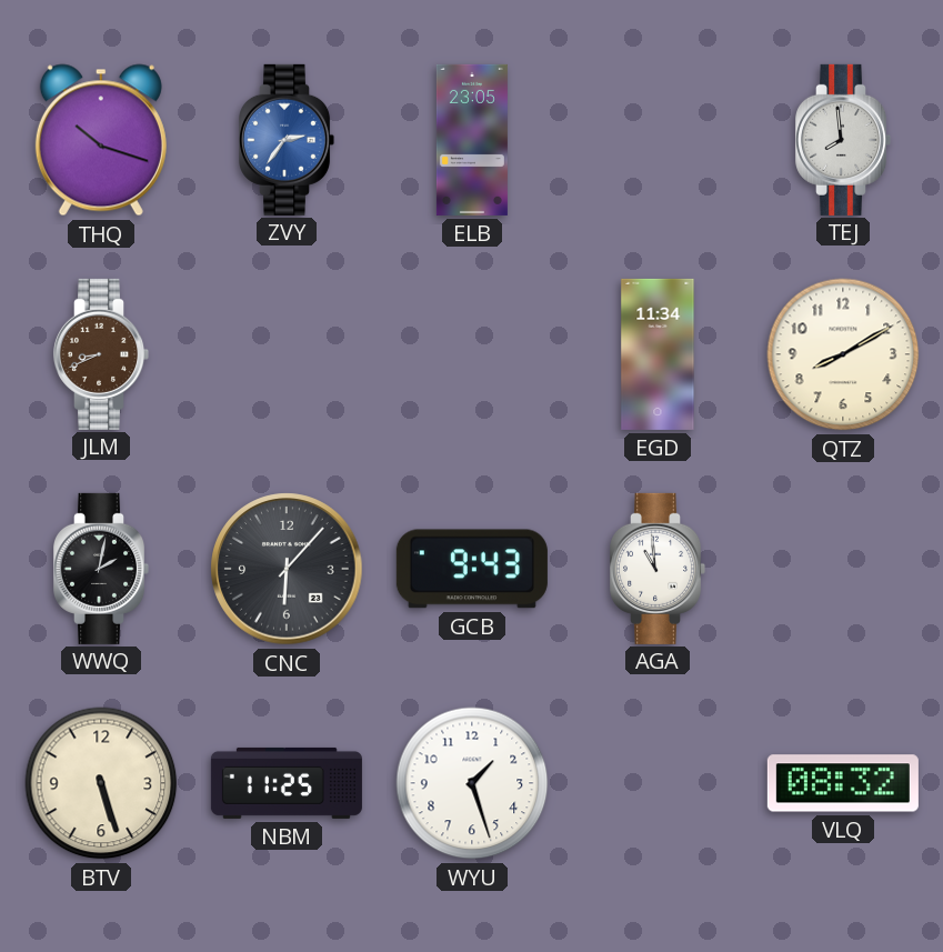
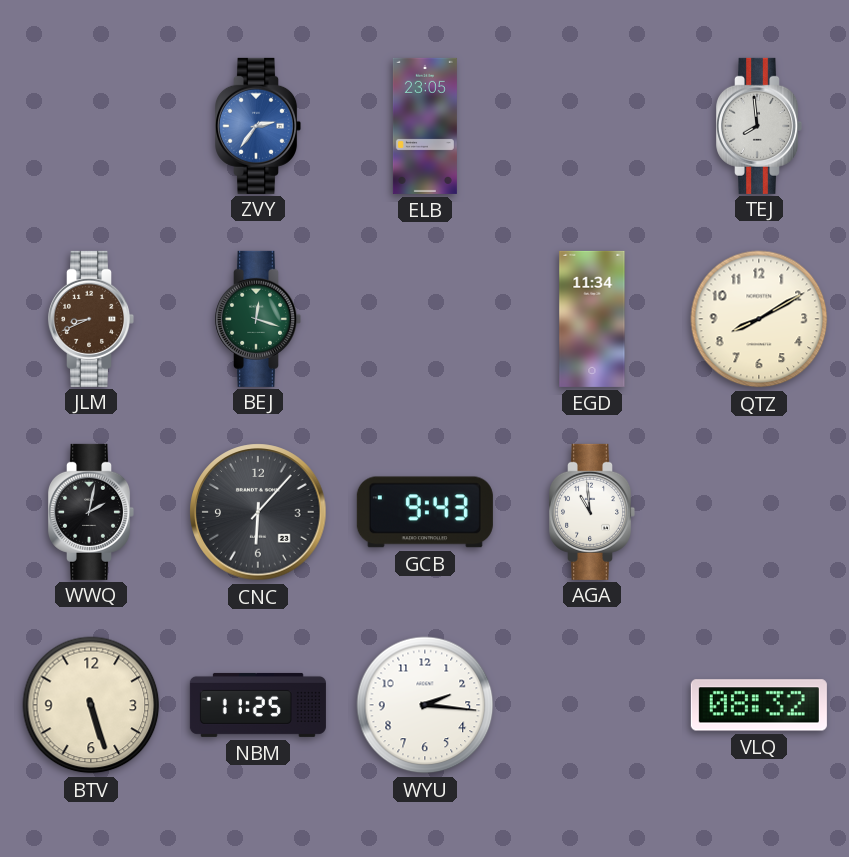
THQ: 10:18 -> none
BEJ: none -> 12:18
WYU: 1:27 -> 2:16
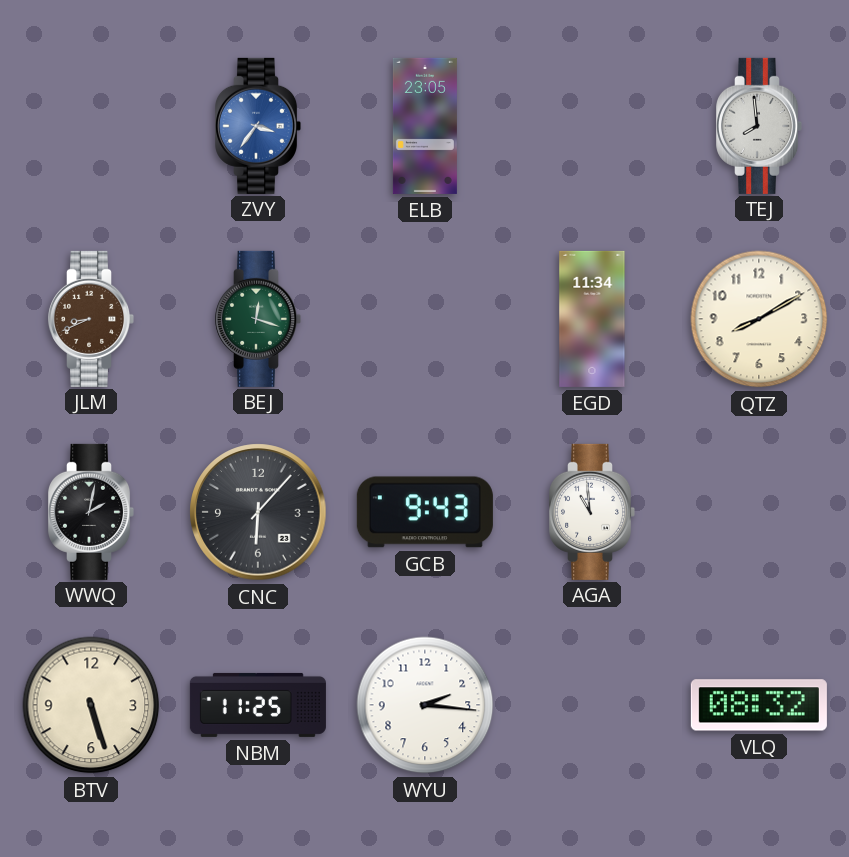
ZVY: 2:36 -> 3:36
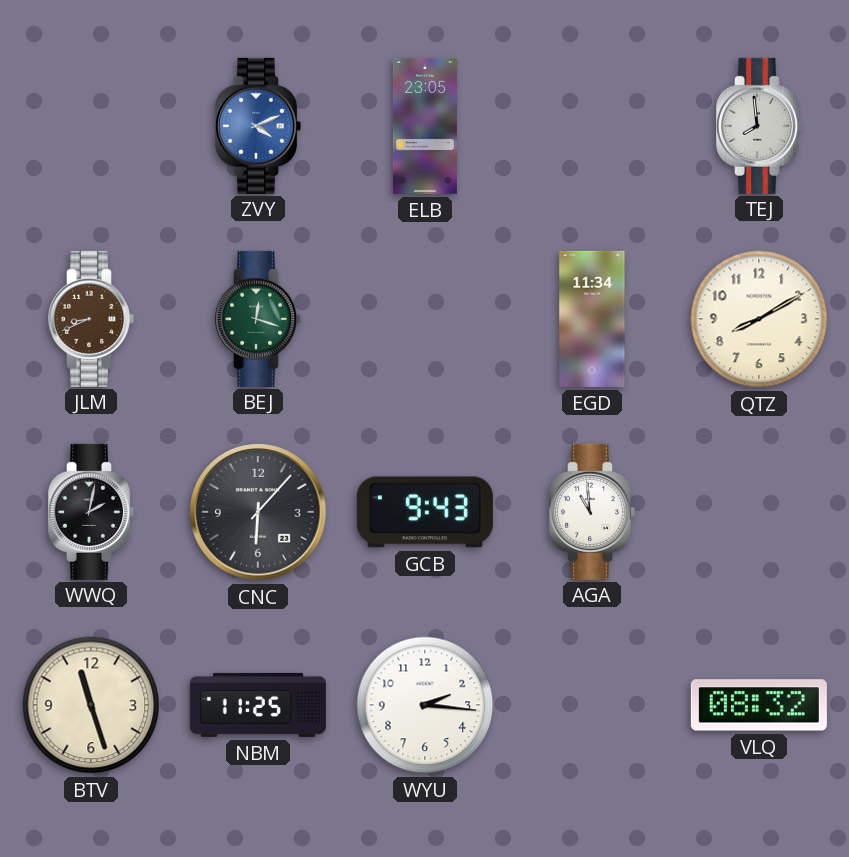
ZVY: 3:36 -> 4:11
BTV: 5:27 -> 11:27
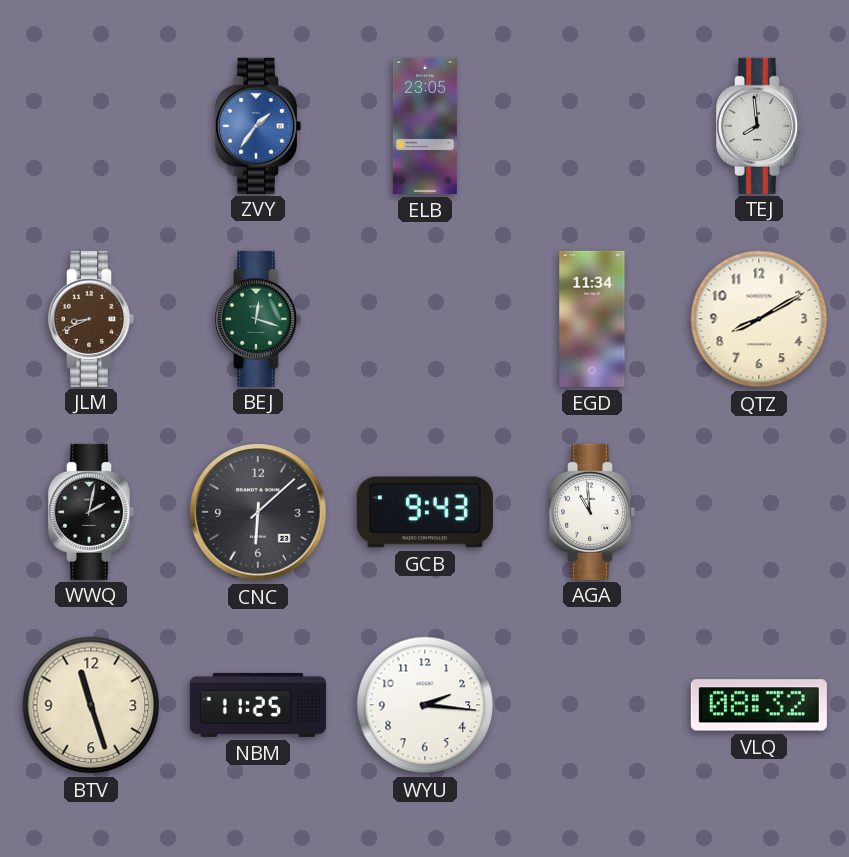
ZVY: 4:11 -> 1:36
CNC: 6:07 -> 6:08
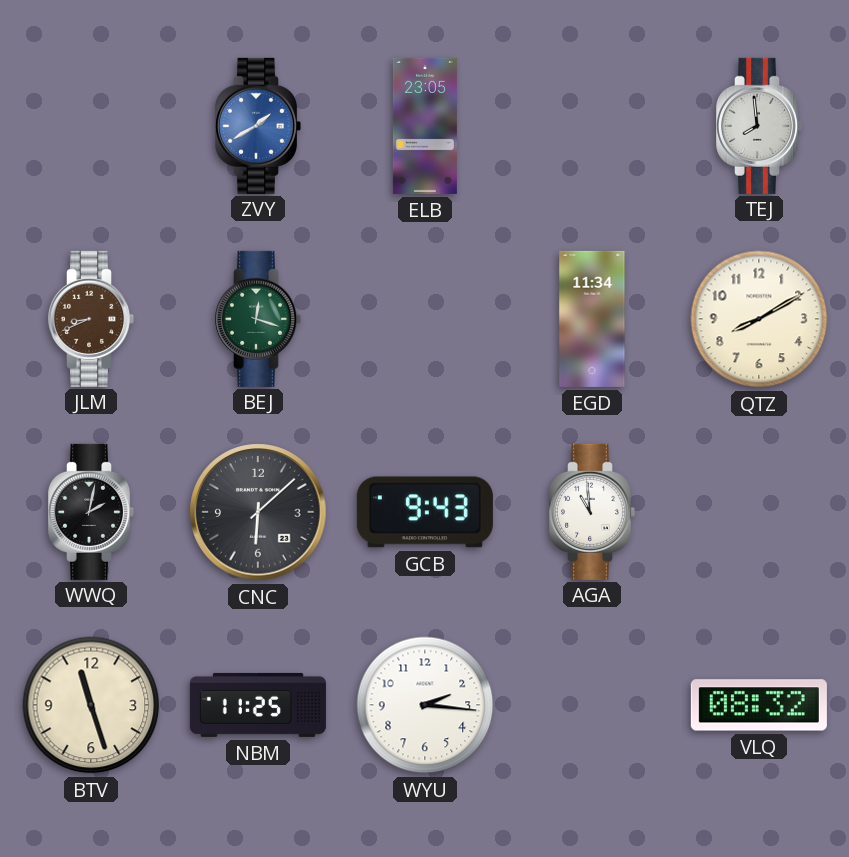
ZVY: 1:36 -> 1:40
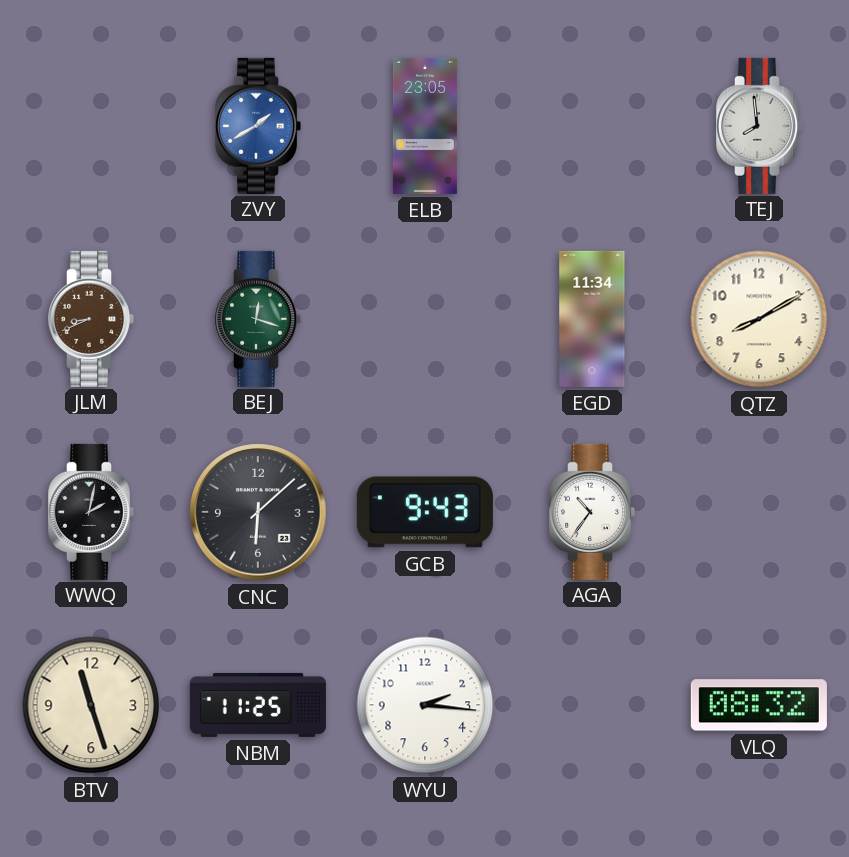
AGA: 10:59 -> 10:36
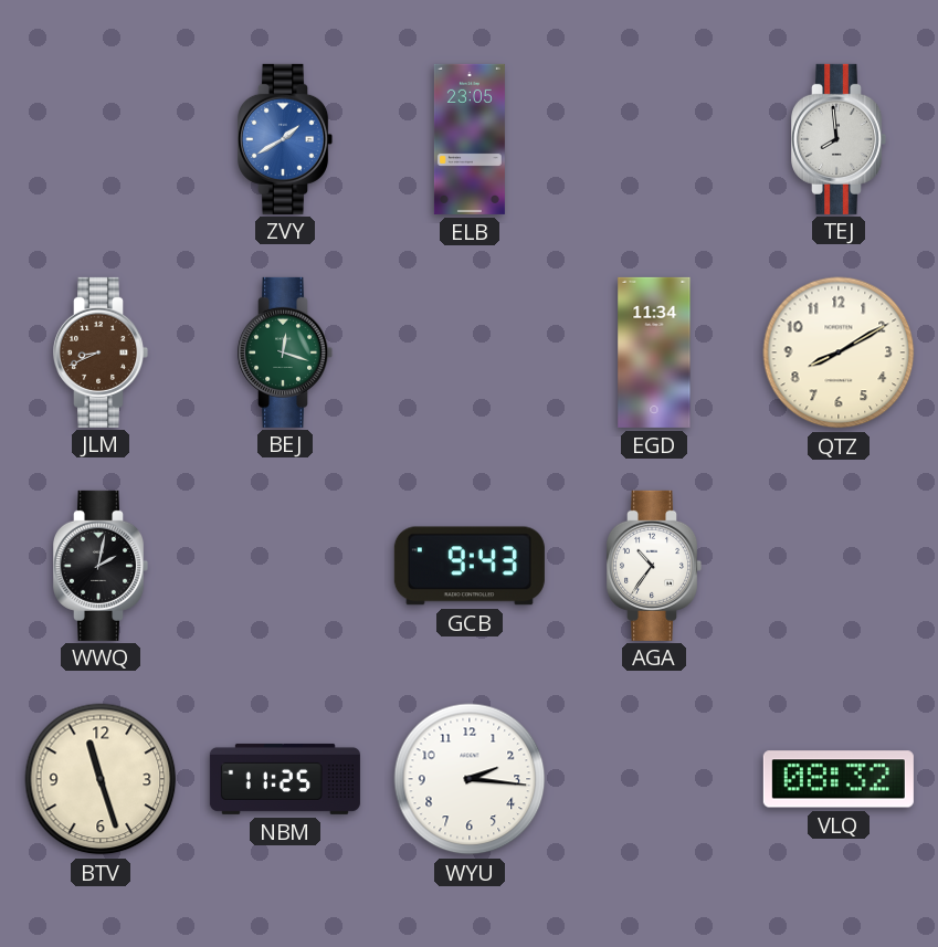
CNC: 6:08 -> none
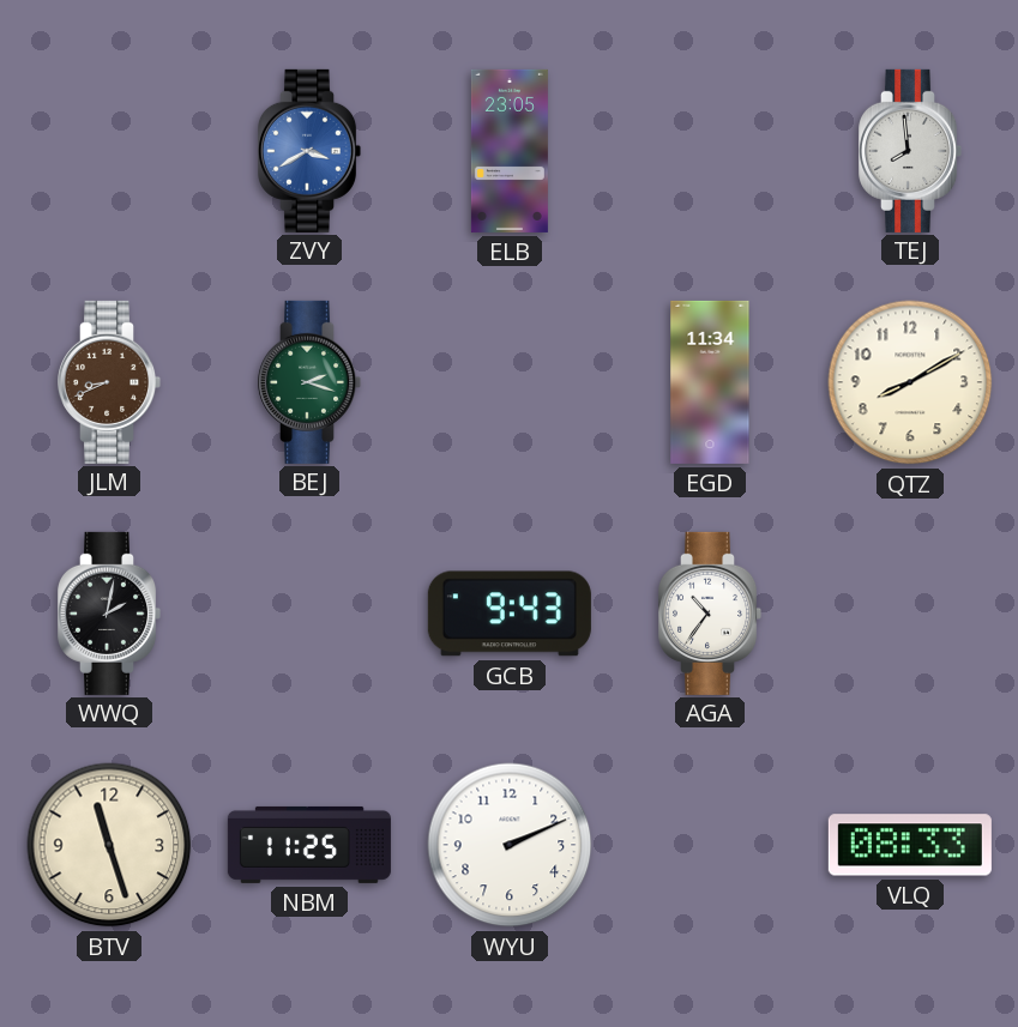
ZVY: 1:40 -> 3:40
BEJ: 12:18 -> 2:18
WYU: 2:16 -> 2:11
VLQ: 08:32 -> 08:33
